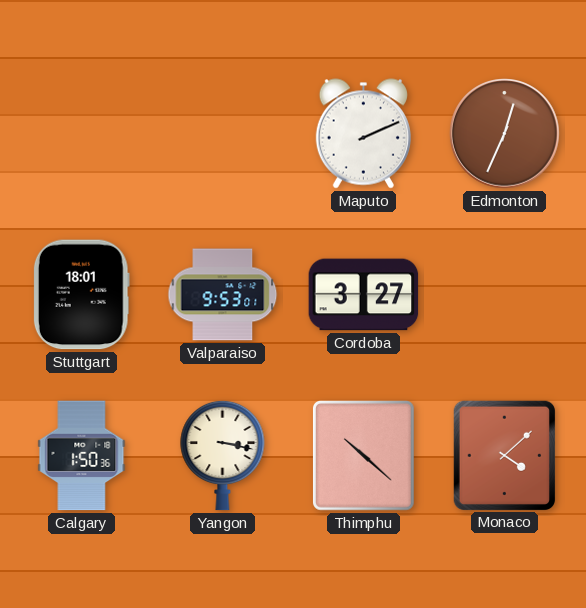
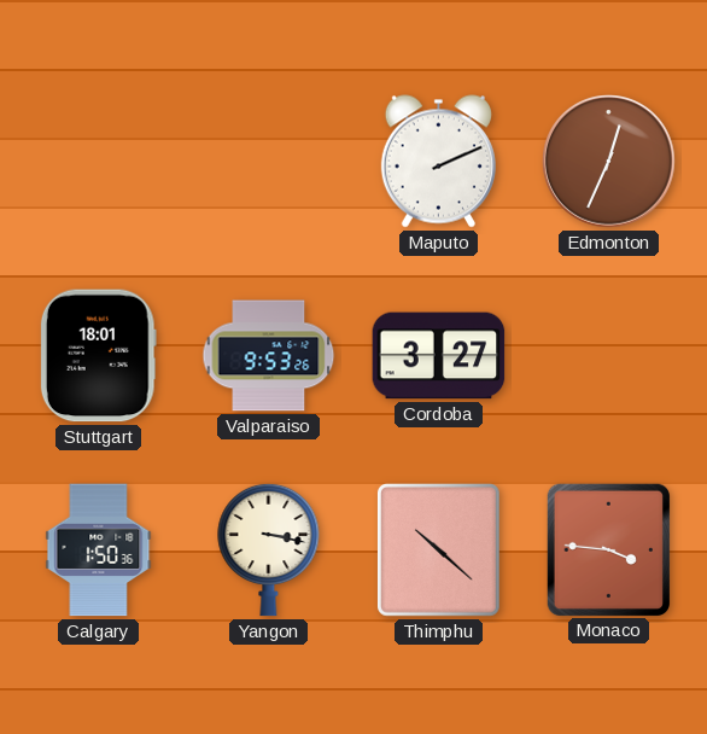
Valparaiso: 9:53:01 -> 9:53:26
Monaco: 4:08 -> 3:46
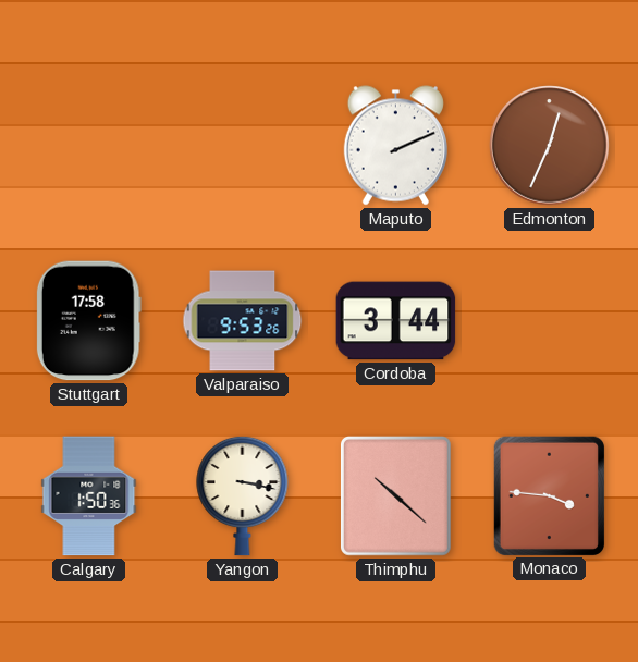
Stuttgart: 18:01 -> 17:58
Cordoba: 3:27 -> 3:44
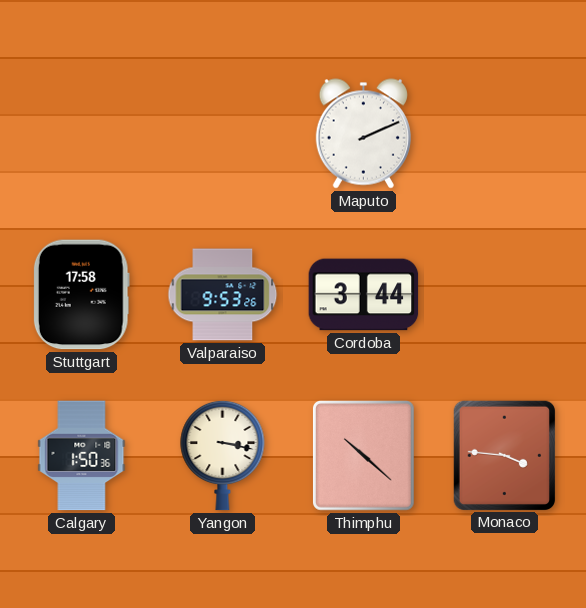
Edmonton: 12:34 -> none
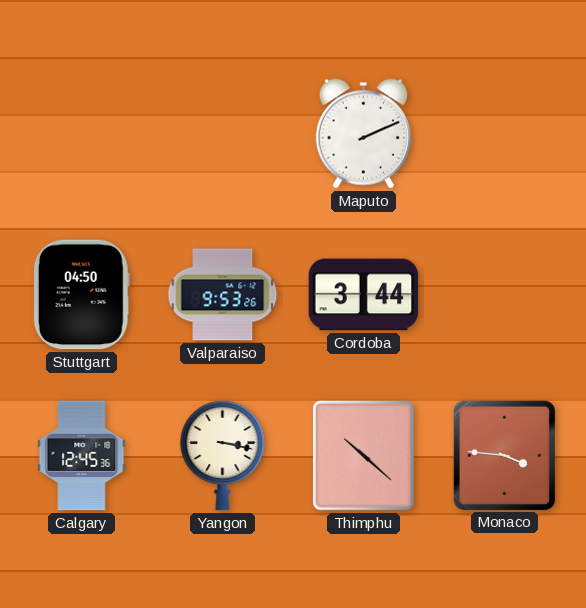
Stuttgart: 17:58 -> 04:50
Calgary: 1:50 -> 12:45
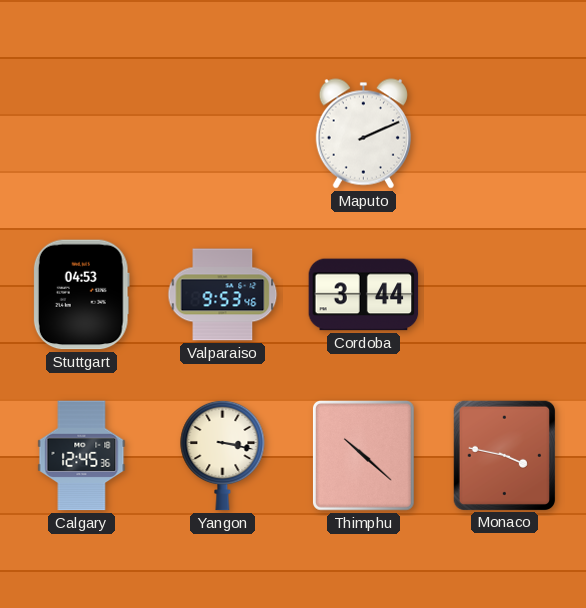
Stuttgart: 04:50 -> 04:53
Valparaiso: 9:53:26 -> 9:53:46
Monaco: 3:46 -> 3:47
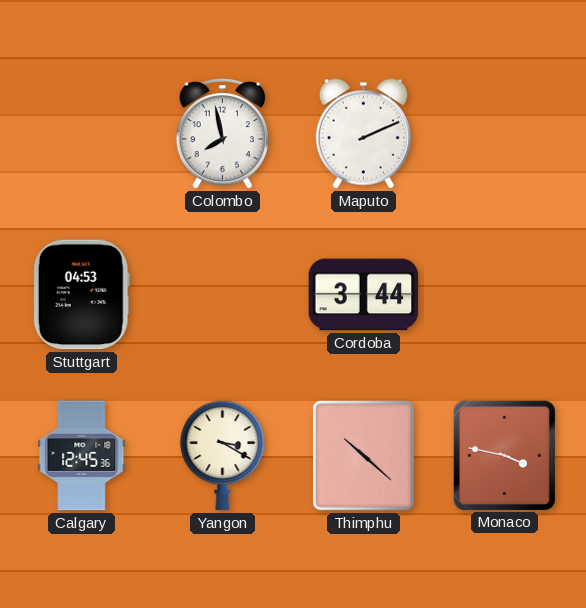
Colombo: none -> 7:58
Valparaiso: 9:53 -> none
Yangon: 3:17 -> 3:20
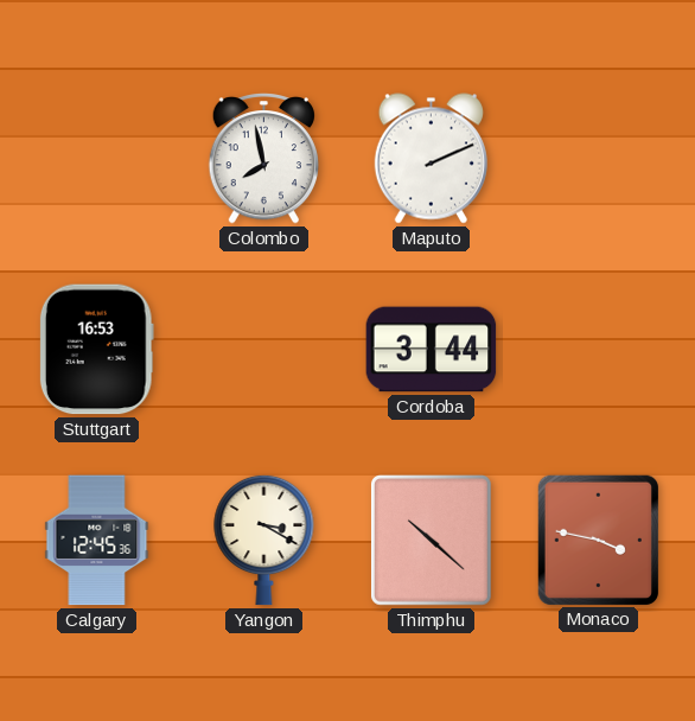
Stuttgart: 04:53 -> 16:53
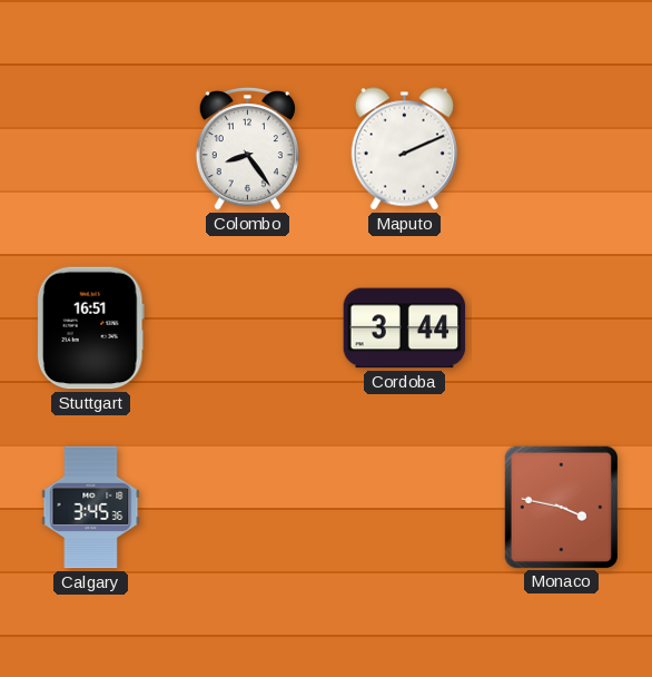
Colombo: 7:58 -> 8:24
Stuttgart: 16:53 -> 16:51
Calgary: 12:45 -> 3:45
Yangon: 3:20 -> none
Thimphu: 10:22 -> none
